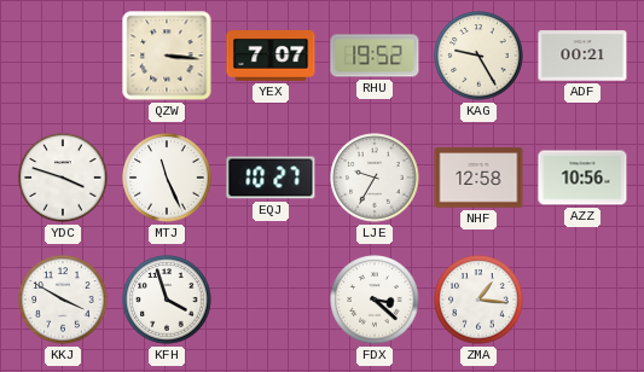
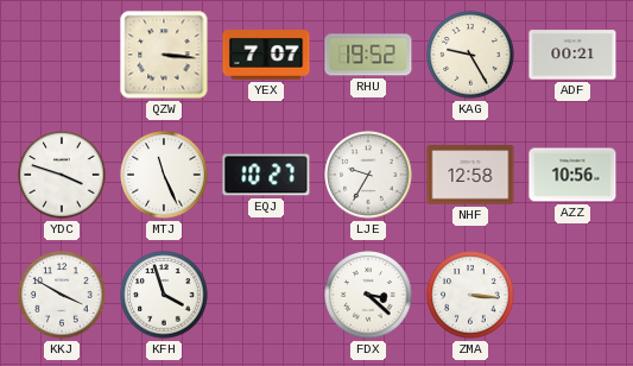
ZMA: 1:16 -> 3:16
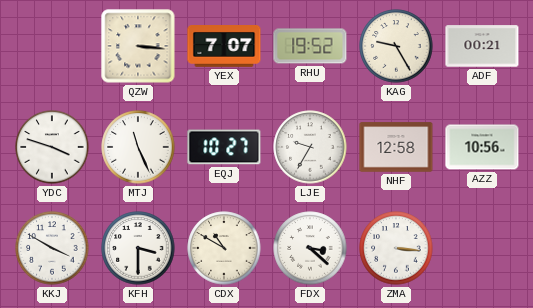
KFH: 3:57 -> 3:30
CDX: none -> 10:50
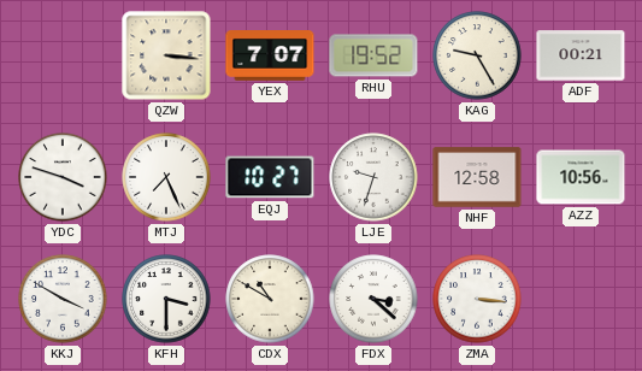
MTJ: 11:26 -> 7:26
LJE: 9:35 -> 9:33
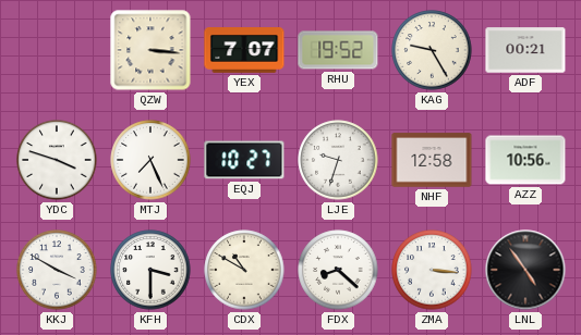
FDX: 3:22 -> 8:22
LNL: none -> 4:54
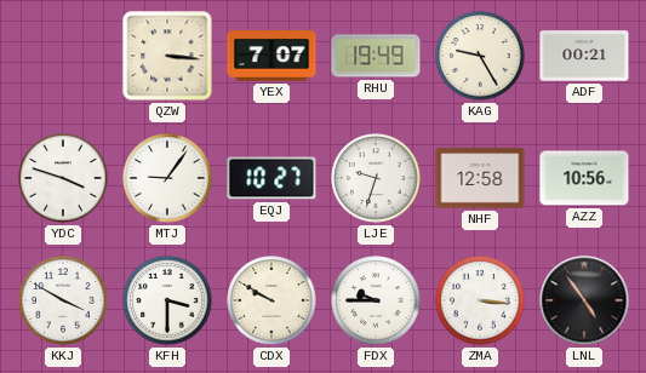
RHU: 19:52 -> 19:49
MTJ: 7:26 -> 9:06
CDX: 10:50 -> 9:50
FDX: 8:22 -> 9:45
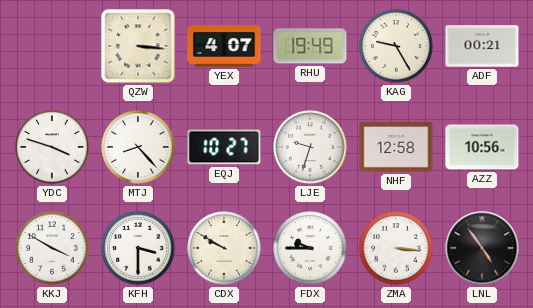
YEX: 7:07 -> 4:07
MTJ: 9:06 -> 8:23
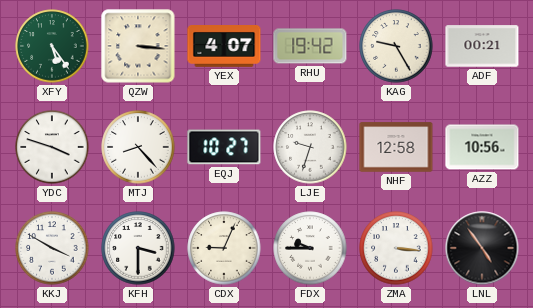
XFY: none -> 5:24
RHU: 19:49 -> 19:42
CDX: 9:50 -> 9:04
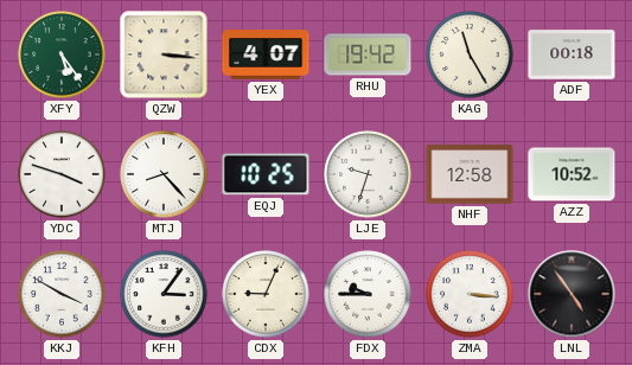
KAG: 9:25 -> 11:25
ADF: 00:21 -> 00:18
EQJ: 10:27 -> 10:25
AZZ: 10:56 -> 10:52
KFH: 3:30 -> 3:06
